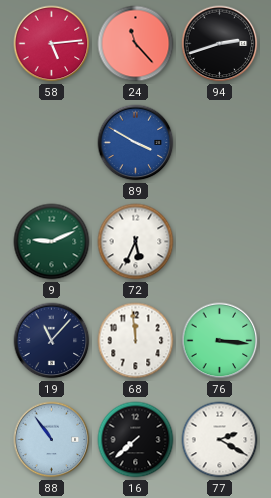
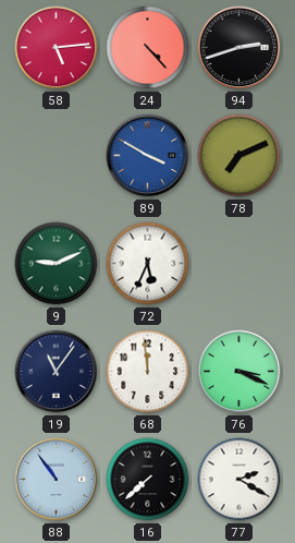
24: 11:23 -> 4:23
78: none -> 7:11
19: 11:07 -> 11:06
76: 3:16 -> 3:19
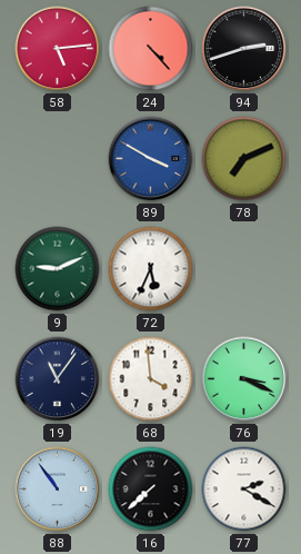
68: 11:59 -> 3:59
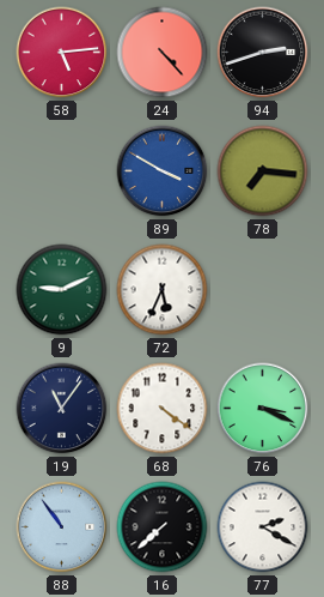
78: 7:11 -> 7:16
68: 3:59 -> 4:21
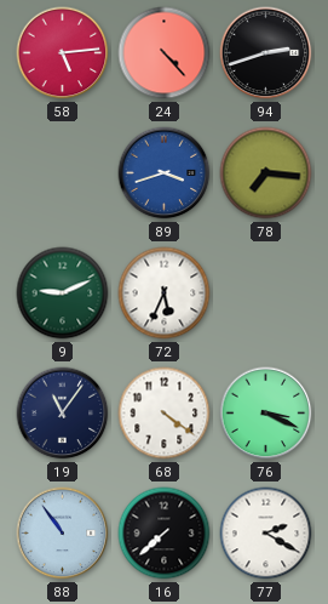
89: 3:50 -> 3:42
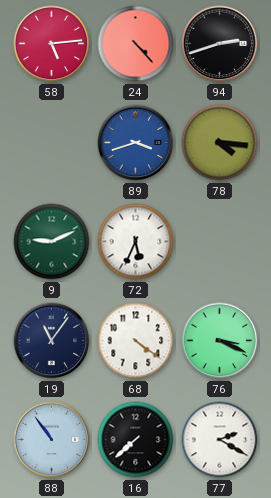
78: 7:16 -> 4:16
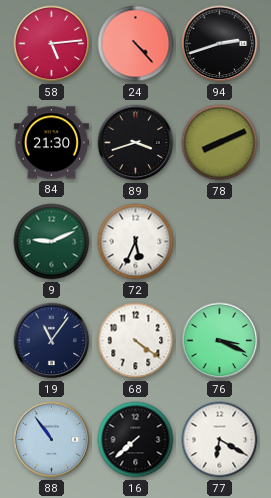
84: none -> 21:30
89 dial: blue -> black
78: 4:16 -> 8:11
77: 2:20 -> 6:20
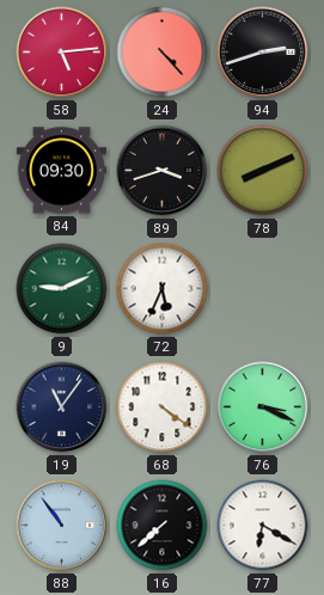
84: 21:30 -> 09:30
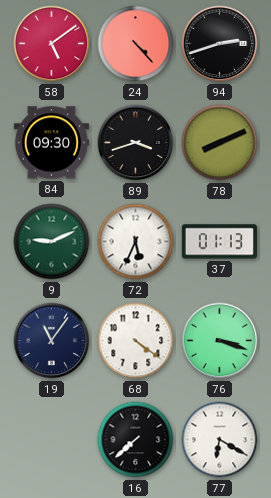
58: 5:14 -> 5:09
37: none -> 01:13
76: 3:19 -> 3:18
88: 10:54 -> none
